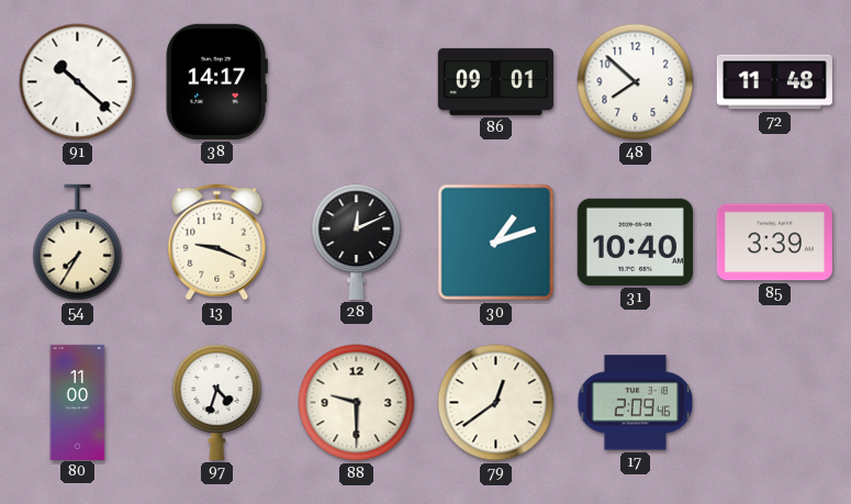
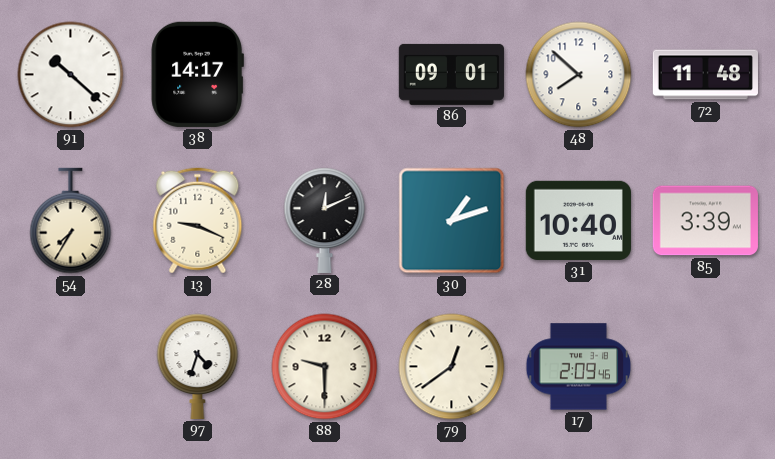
80: 11:00 -> none
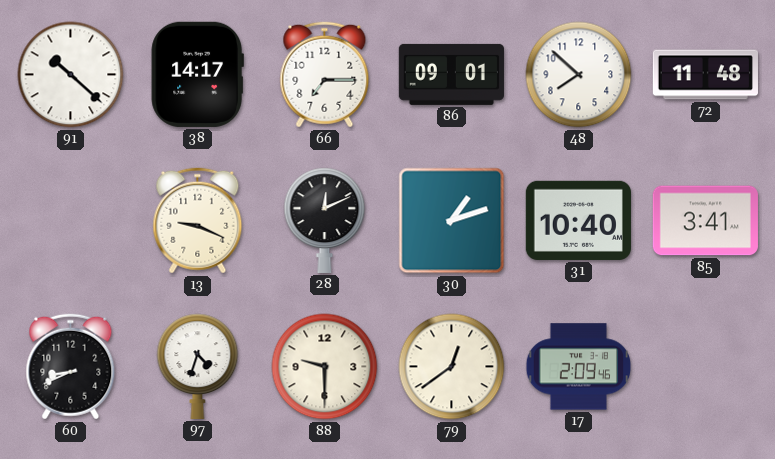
66: none -> 7:15
54: 7:35 -> none
85: 3:39 -> 3:41
60: none -> 8:41
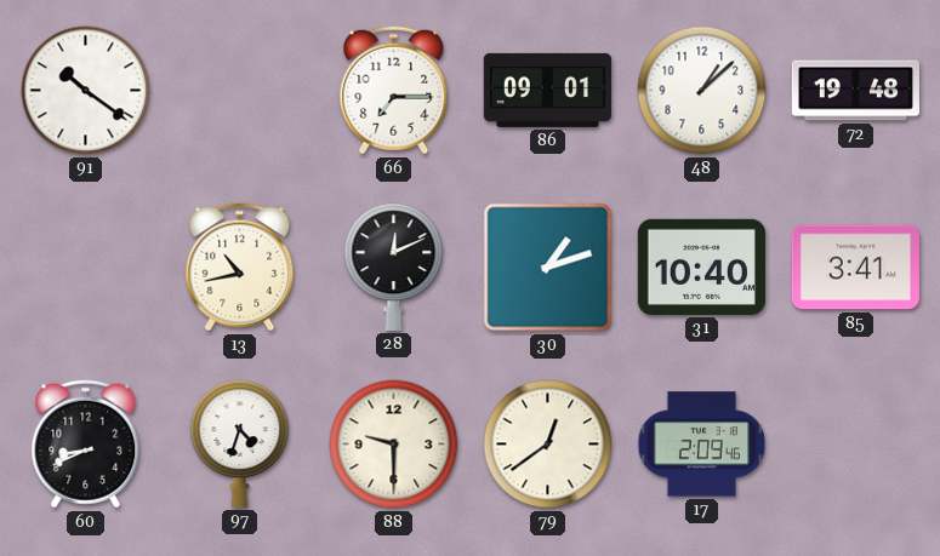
91: 10:22 -> 10:21
38: 14:17 -> none
48: 7:52 -> 1:08
72: 11:48 -> 19:48
13: 9:19 -> 10:43
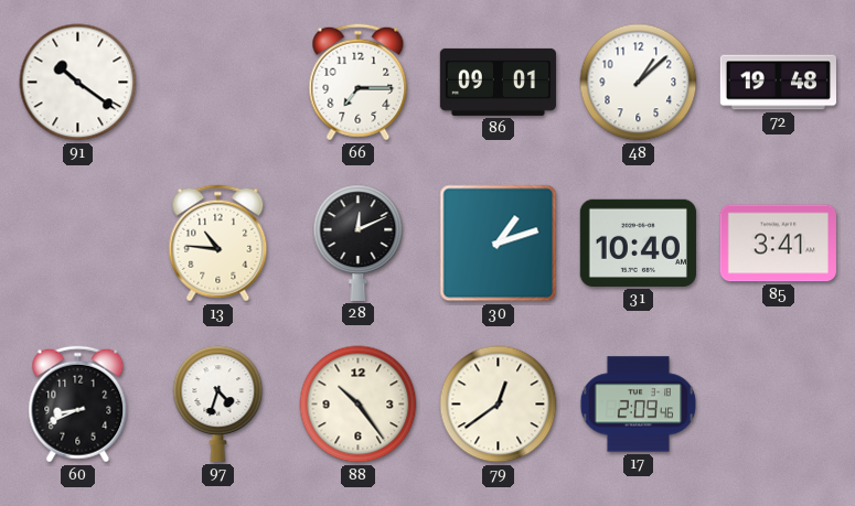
13: 10:43 -> 10:46
88: 9:30 -> 10:24
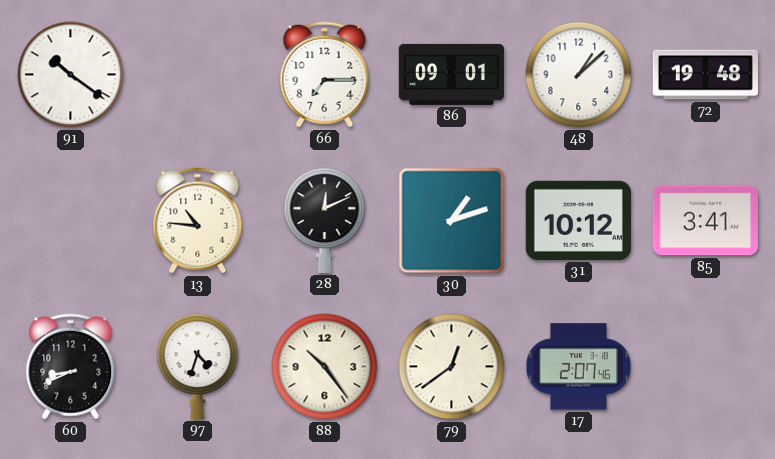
31: 10:40 -> 10:12
17: 2:09 -> 2:07
